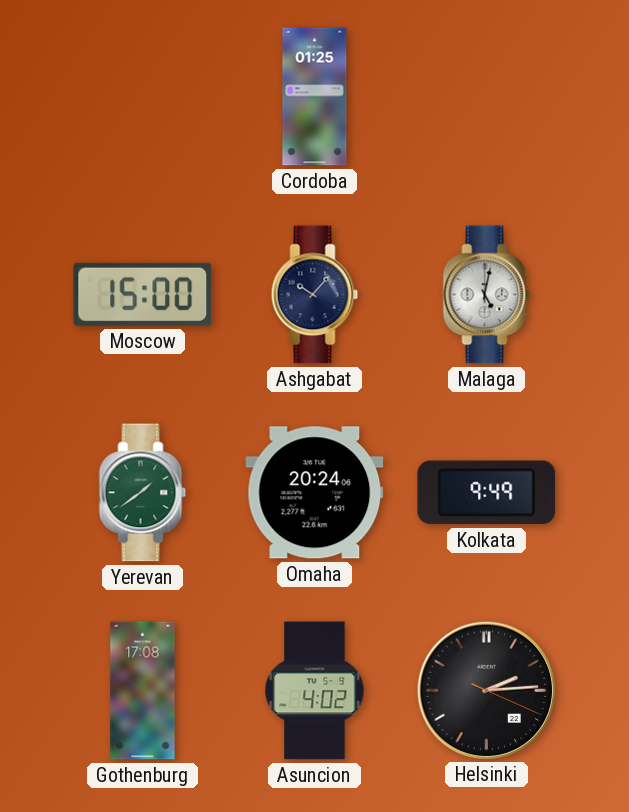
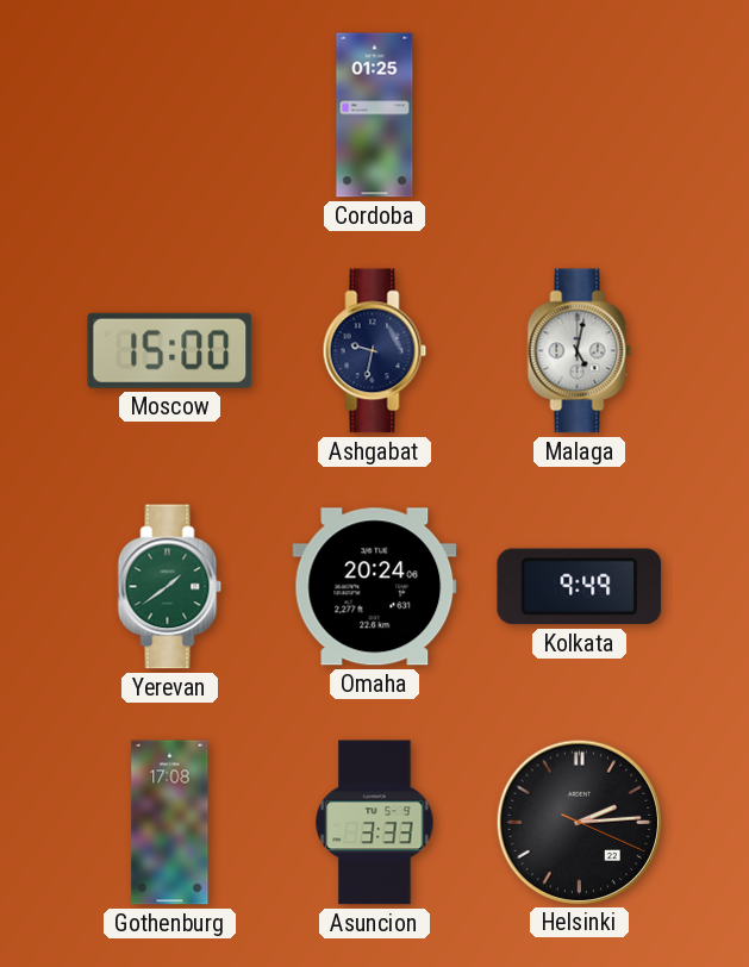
Ashgabat: 10:07 -> 9:32
Asuncion: 4:02 -> 3:33
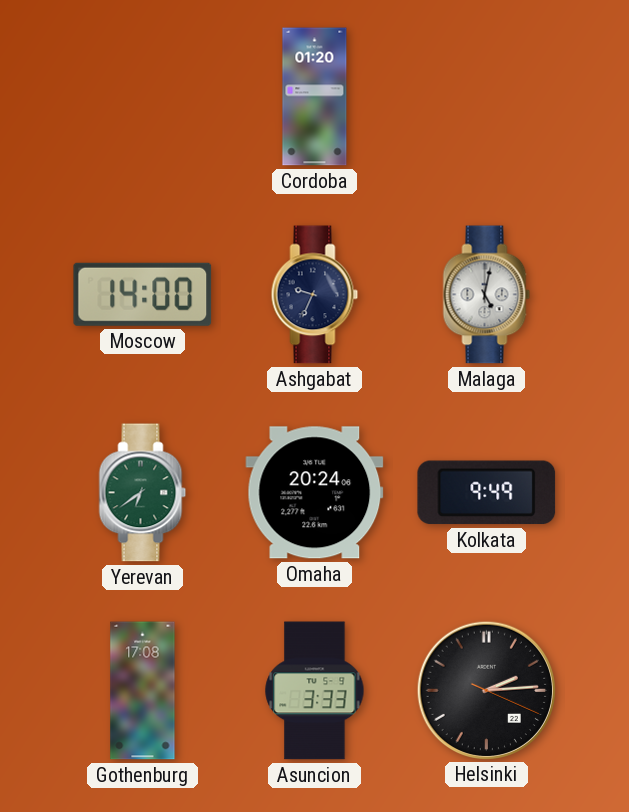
Cordoba: 01:25 -> 01:20
Moscow: 15:00 -> 14:00
Ashgabat: 9:32 -> 9:34
Yerevan: 1:39 -> 6:39
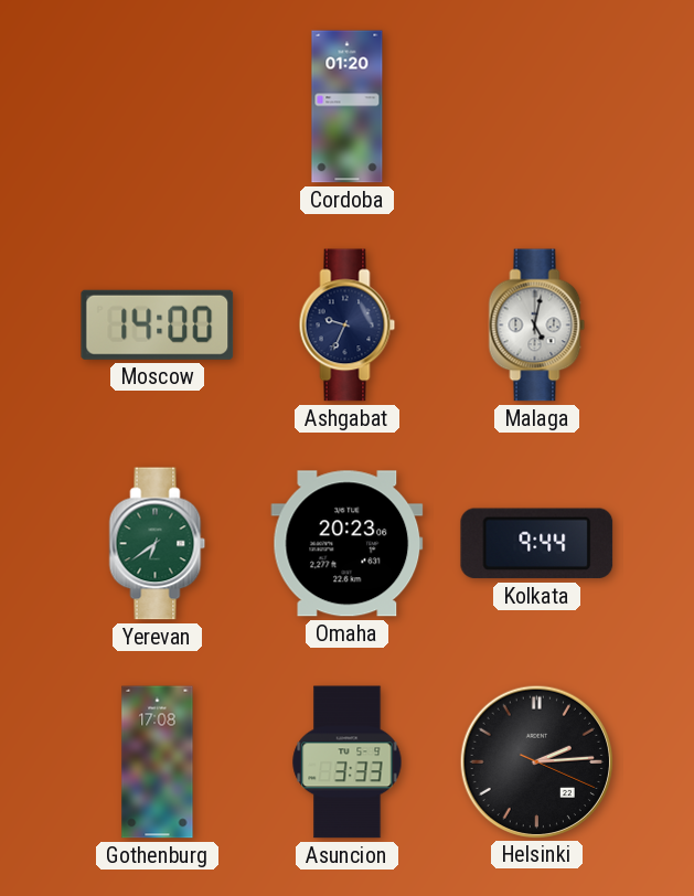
Omaha: 20:24 -> 20:23
Kolkata: 9:49 -> 9:44
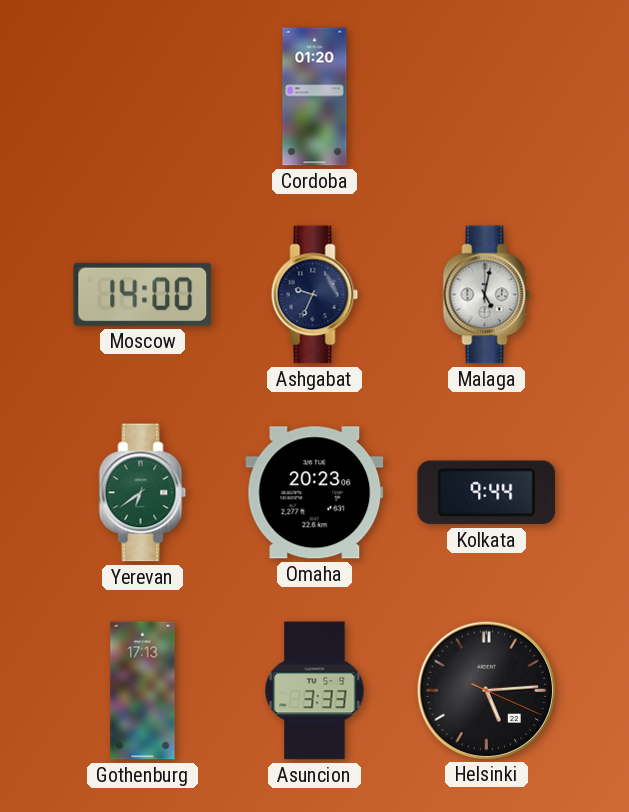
Gothenburg: 17:08 -> 17:13
Helsinki: 2:14 -> 5:14
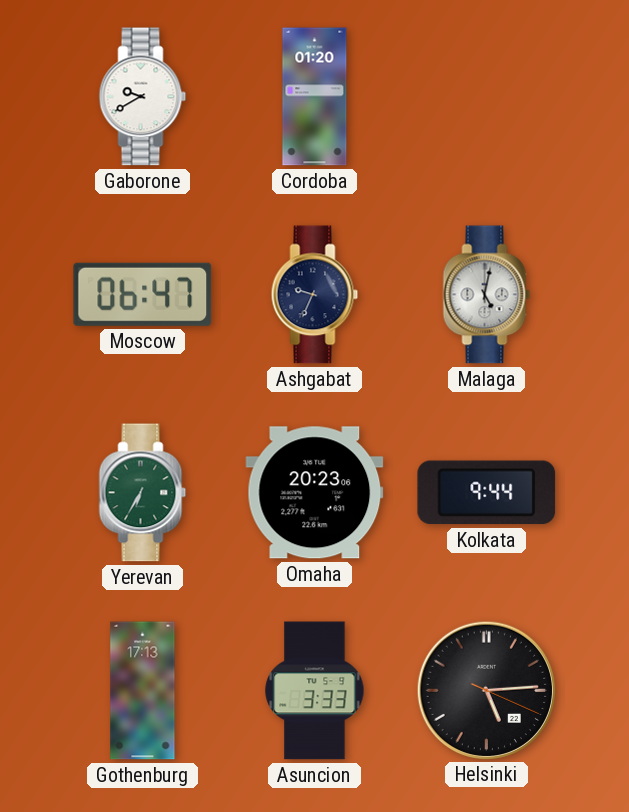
Gaborone: none -> 9:40
Moscow: 14:00 -> 06:47
Yerevan: 6:39 -> 6:35
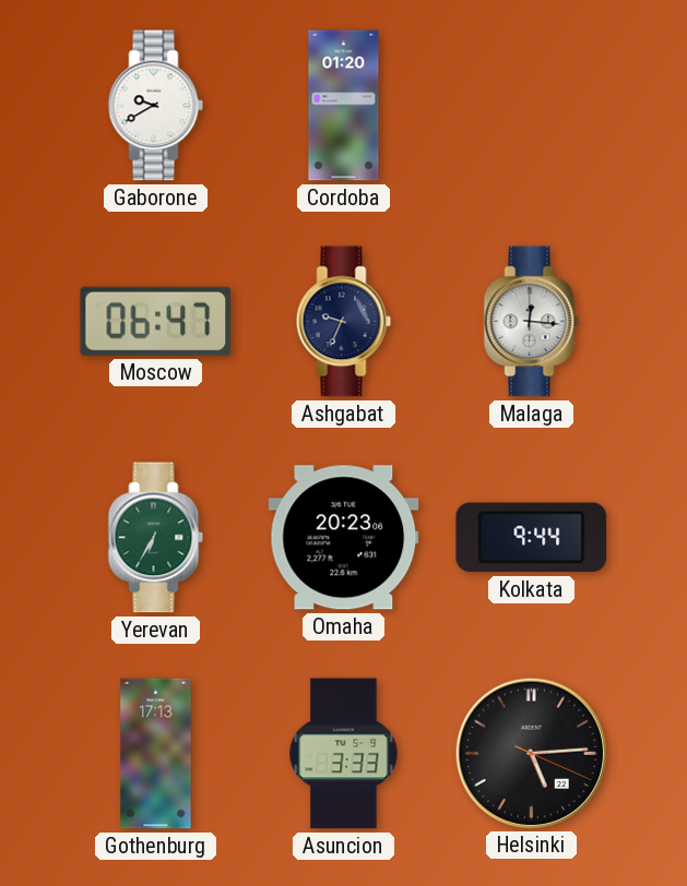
Malaga: 5:02 -> 12:16
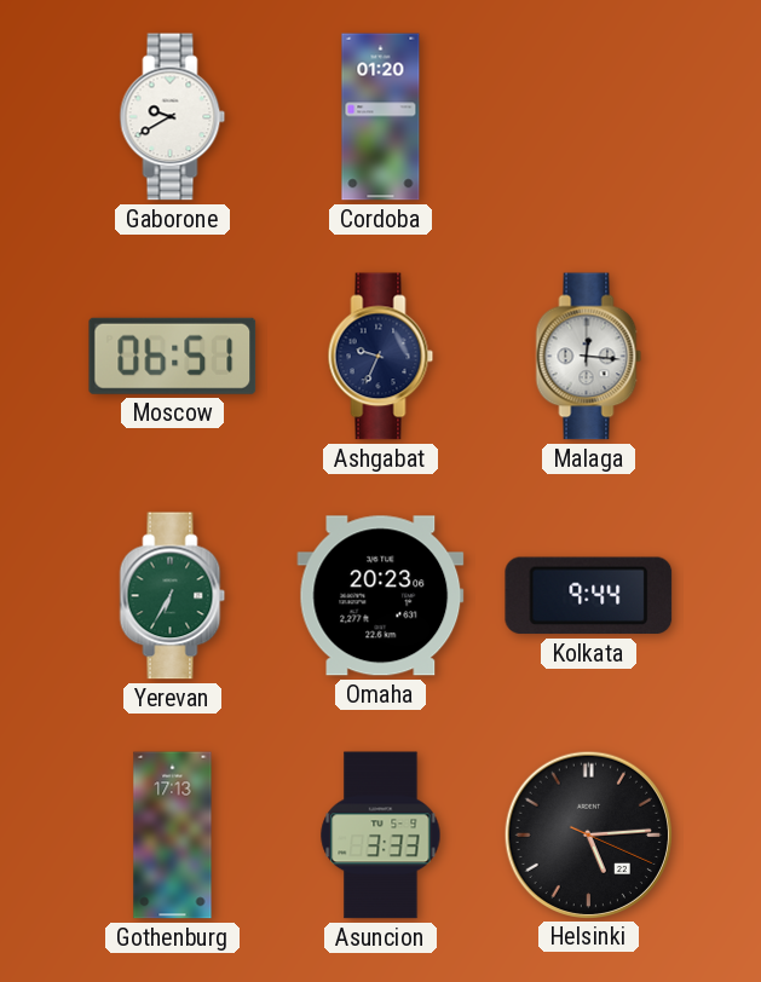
Moscow: 06:47 -> 06:51
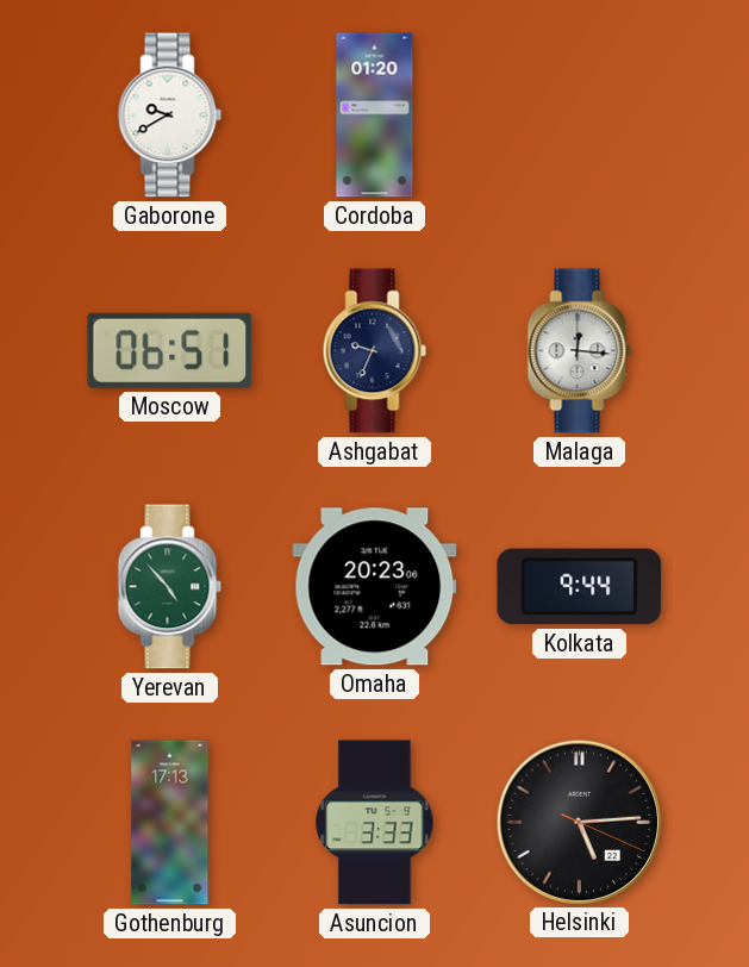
Yerevan: 6:35 -> 4:53
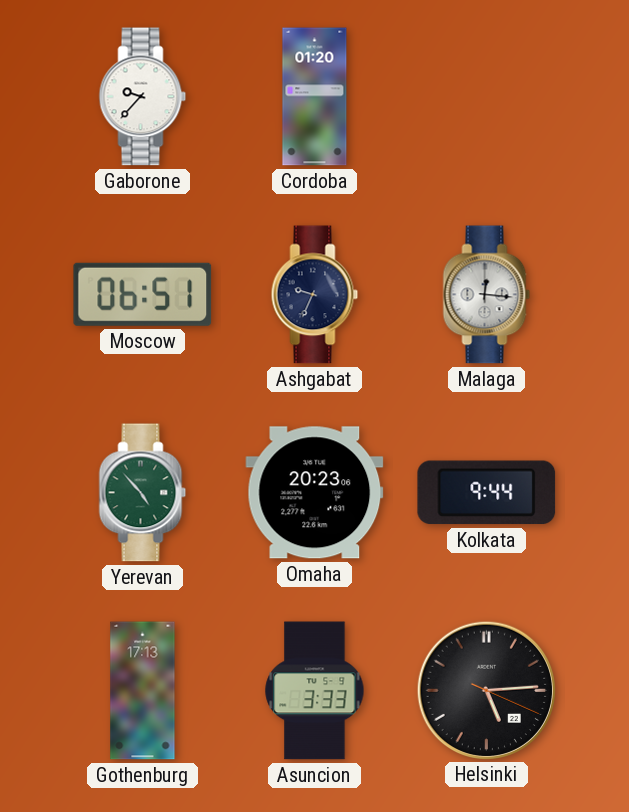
Gaborone: 9:40 -> 9:37
